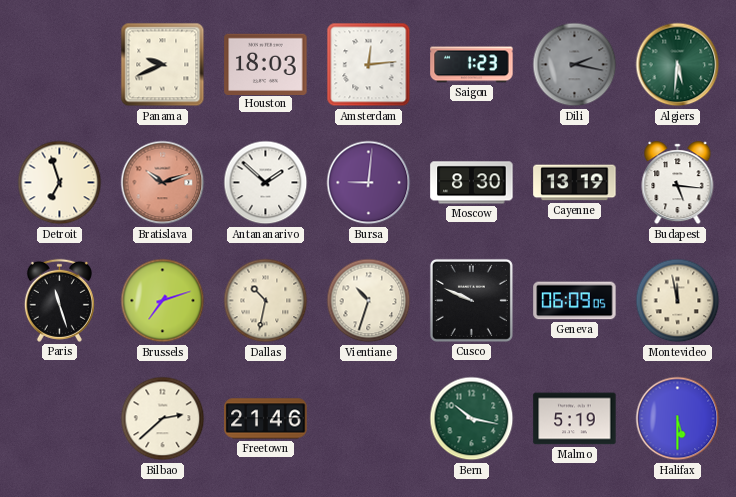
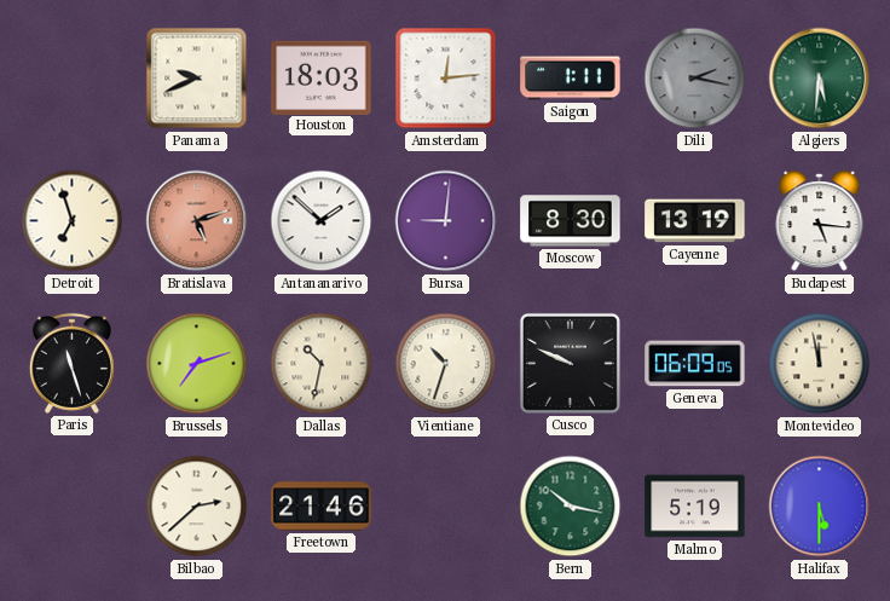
Saigon: 1:23 -> 1:11
Bratislava: 10:12 -> 5:12
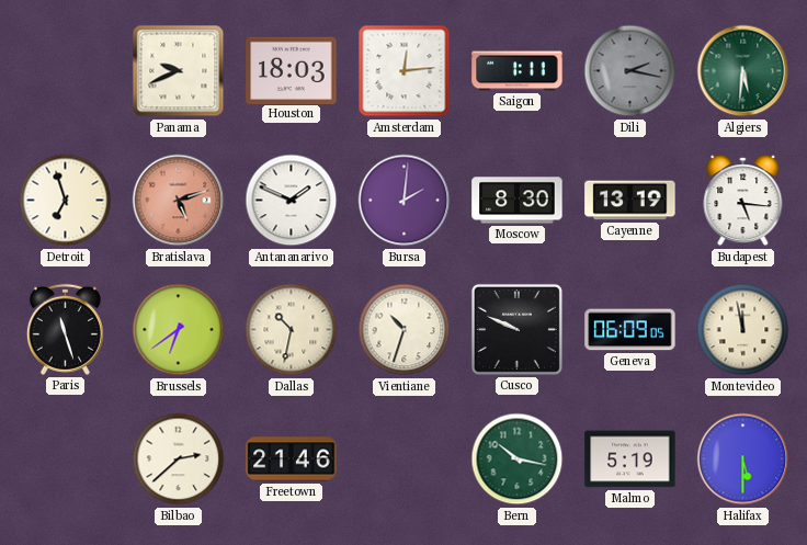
Antananarivo: 1:52 -> 1:49
Bursa: 9:01 -> 2:01
Brussels: 7:12 -> 6:39
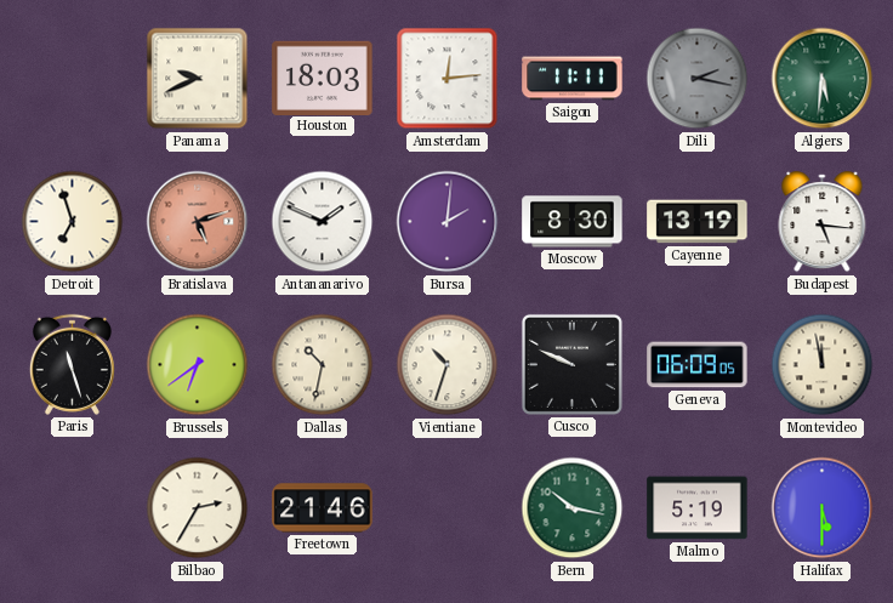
Saigon: 1:11 -> 11:11
Bilbao: 2:38 -> 2:35
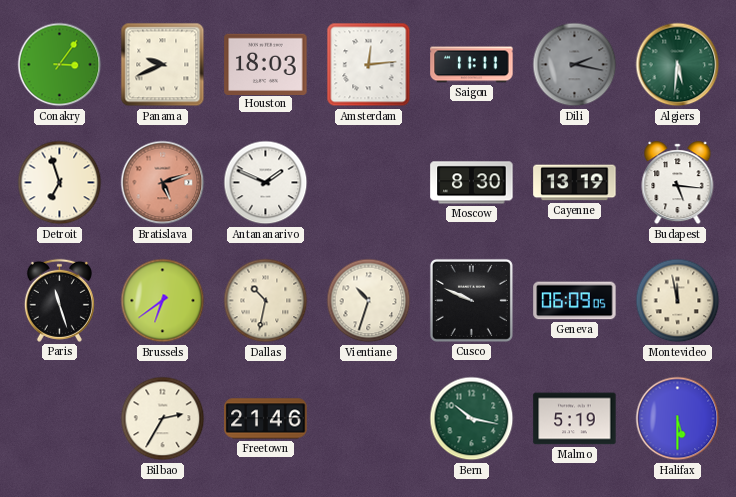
Conakry: none -> 3:06
Bursa: 2:01 -> none
